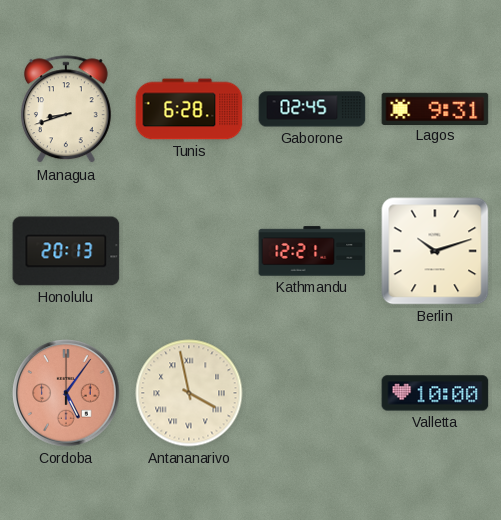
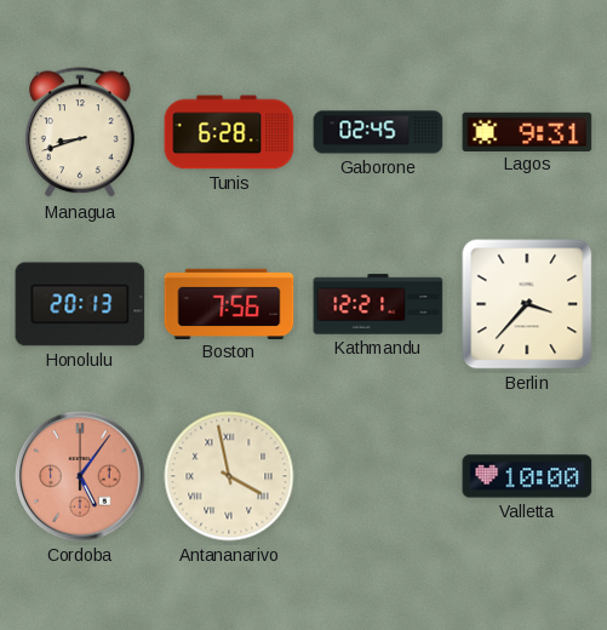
Boston: none -> 7:56
Berlin: 10:12 -> 3:37
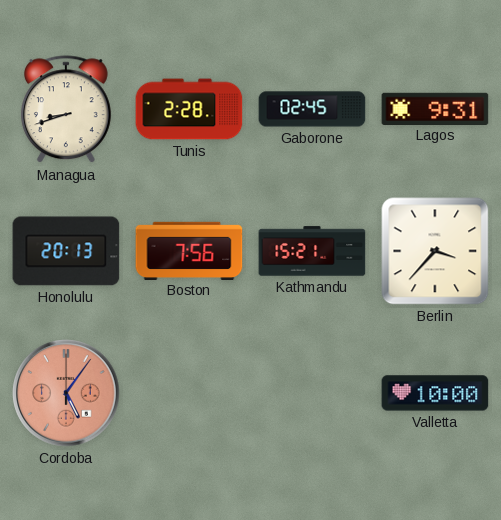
Tunis: 6:28 -> 2:28
Kathmandu: 12:21 -> 15:21
Antananarivo: 3:58 -> none
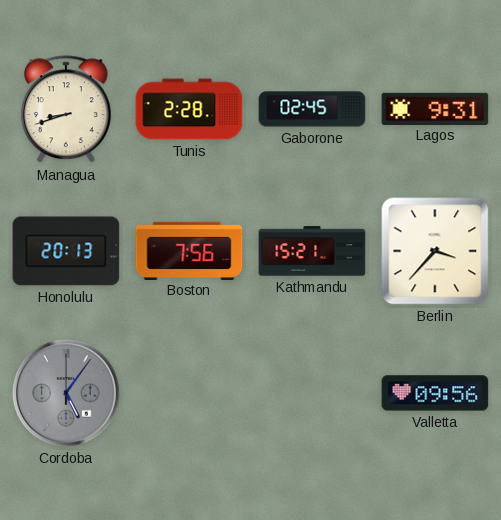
Cordoba dial: salmon -> grey
Valletta: 10:00 -> 09:56
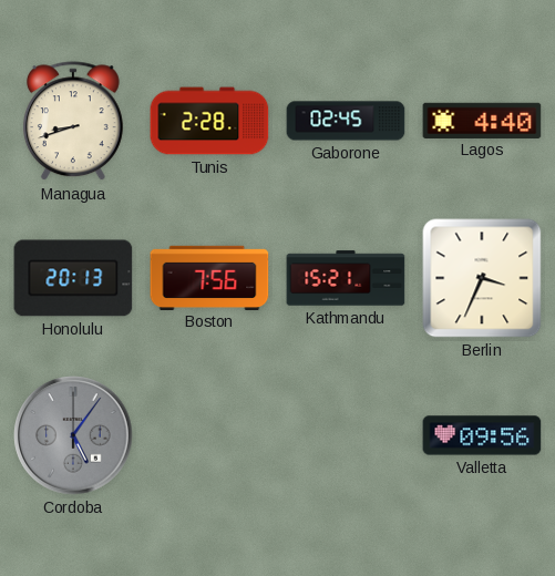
Lagos: 9:31 -> 4:40
Berlin: 3:37 -> 3:34
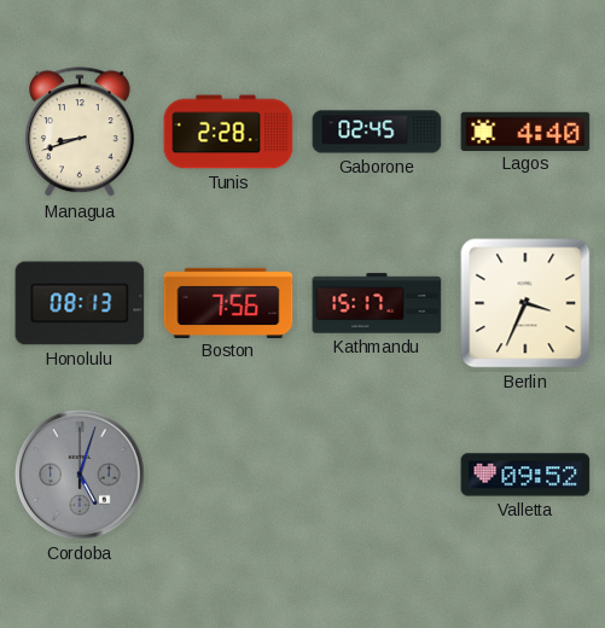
Honolulu: 20:13 -> 08:13
Kathmandu: 15:21 -> 15:17
Cordoba: 5:06 -> 5:03
Valletta: 09:56 -> 09:52
